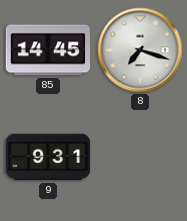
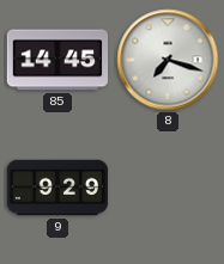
9: 9:31 -> 9:29
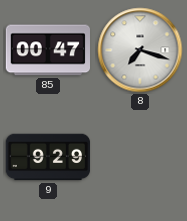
85: 14:45 -> 00:47
